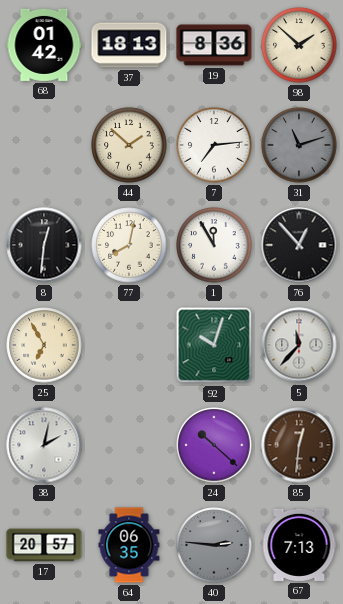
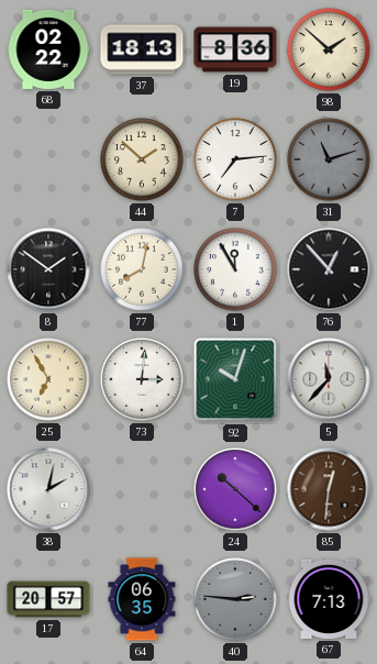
68: 01:42 -> 02:22
8: 12:31 -> 1:51
73: none -> 3:01
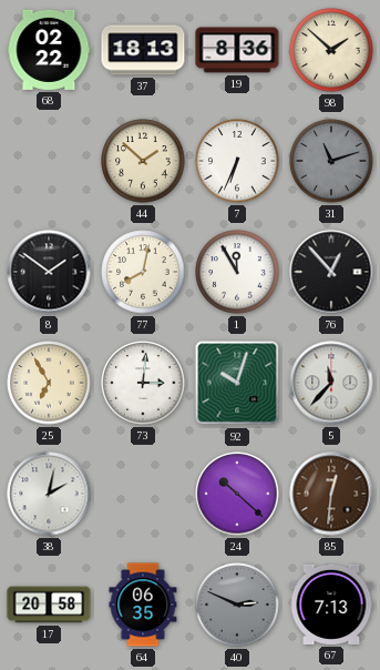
7: 7:14 -> 6:34
17: 20:57 -> 20:58
40: 2:46 -> 2:49
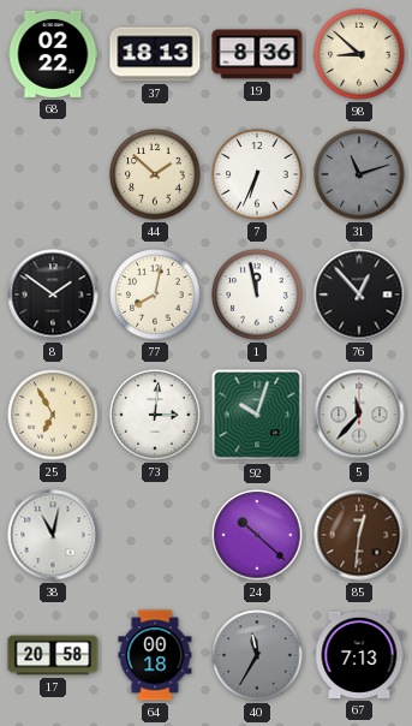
98: 1:52 -> 8:52
1: 11:55 -> 11:58
38: 2:02 -> 11:02
64: 06:35 -> 00:18
40: 2:49 -> 11:35
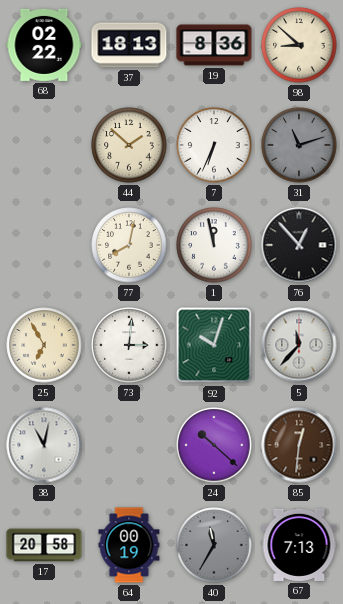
8: 1:51 -> none
64: 00:18 -> 00:19
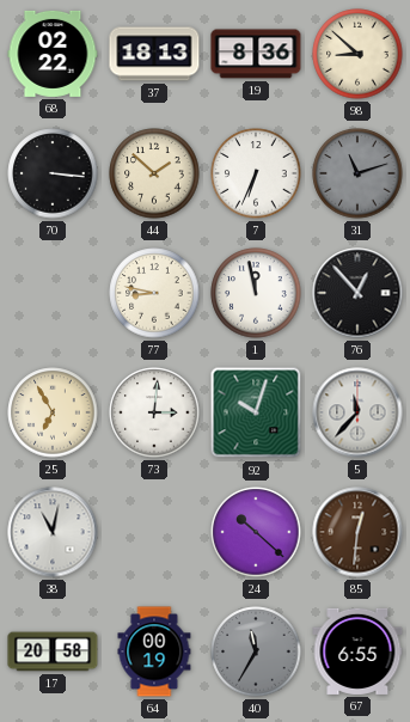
70: none -> 3:16
77: 8:02 -> 8:47
67: 7:13 -> 6:55
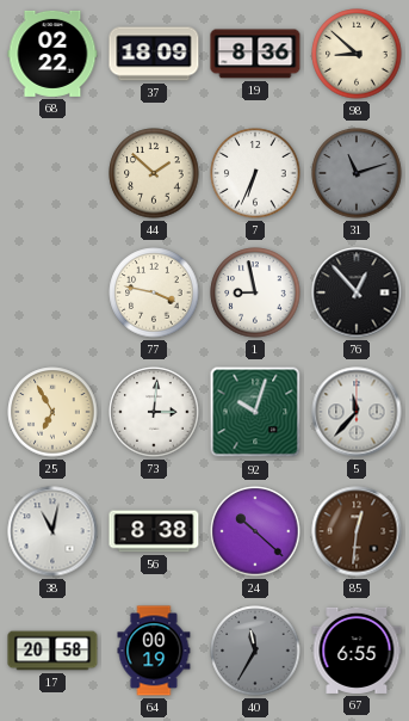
37: 18:13 -> 18:09
70: 3:16 -> none
77: 8:47 -> 3:47
1: 11:58 -> 8:58
56: none -> 8:38
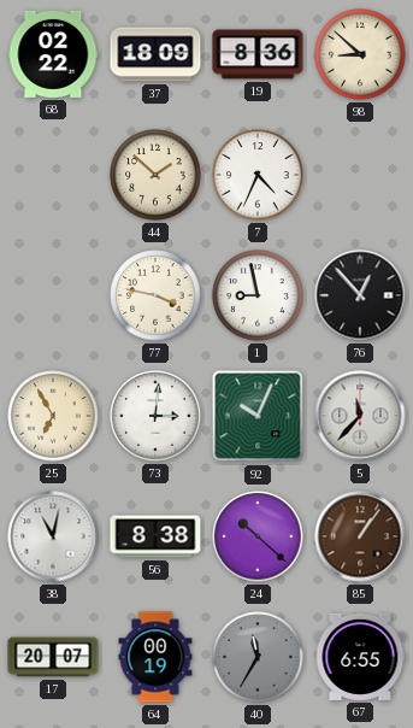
7: 6:34 -> 4:34
31: 11:12 -> none
92: 10:03 -> 10:04
85: 12:31 -> 1:06
17: 20:58 -> 20:07
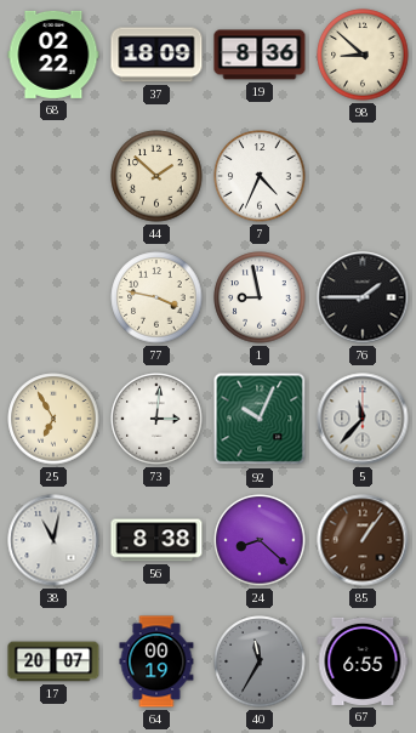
76: 12:53 -> 1:45
24: 10:22 -> 8:22
